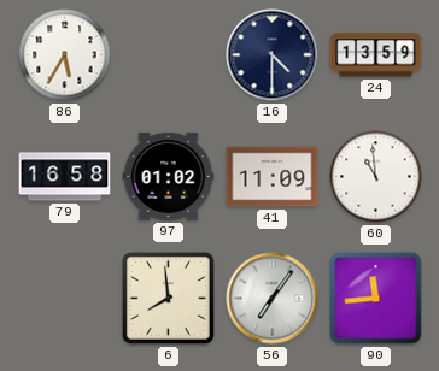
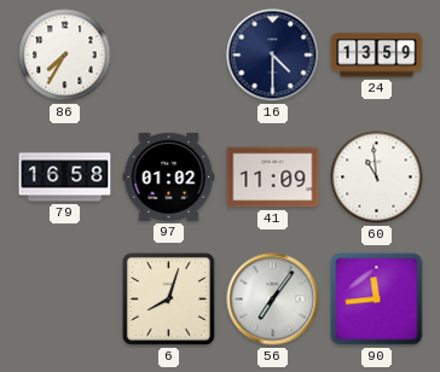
86: 5:35 -> 7:35
6: 7:59 -> 8:03
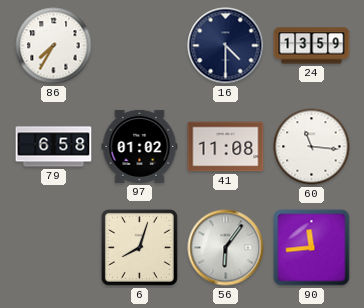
79: 16:58 -> 6:58
41: 11:09 -> 11:08
60: 10:59 -> 11:16
56: 7:06 -> 6:06
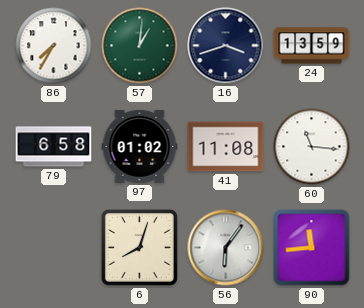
57: none -> 1:01
16: 4:30 -> 3:42
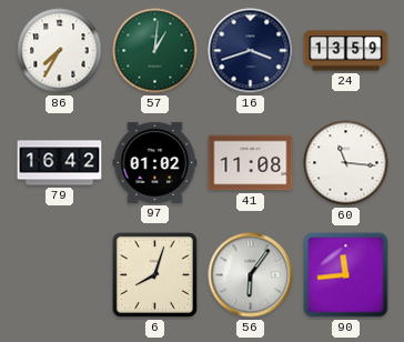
79: 6:58 -> 16:42
